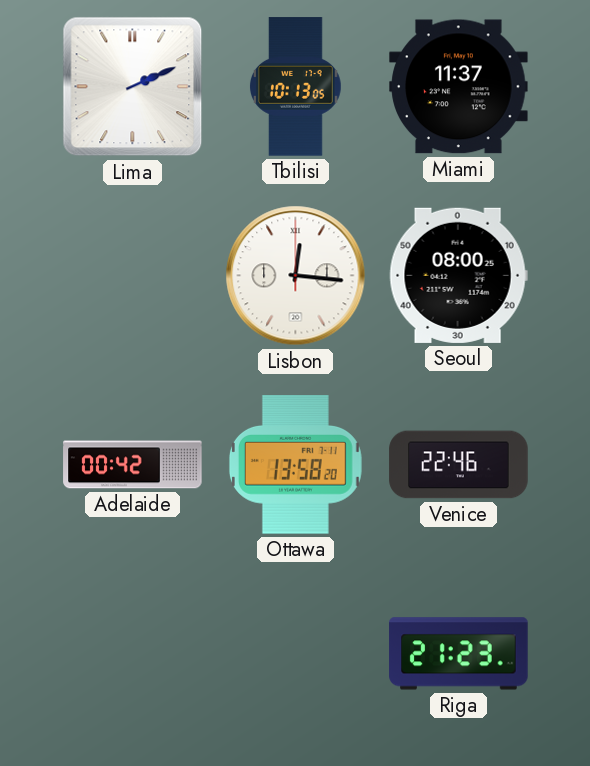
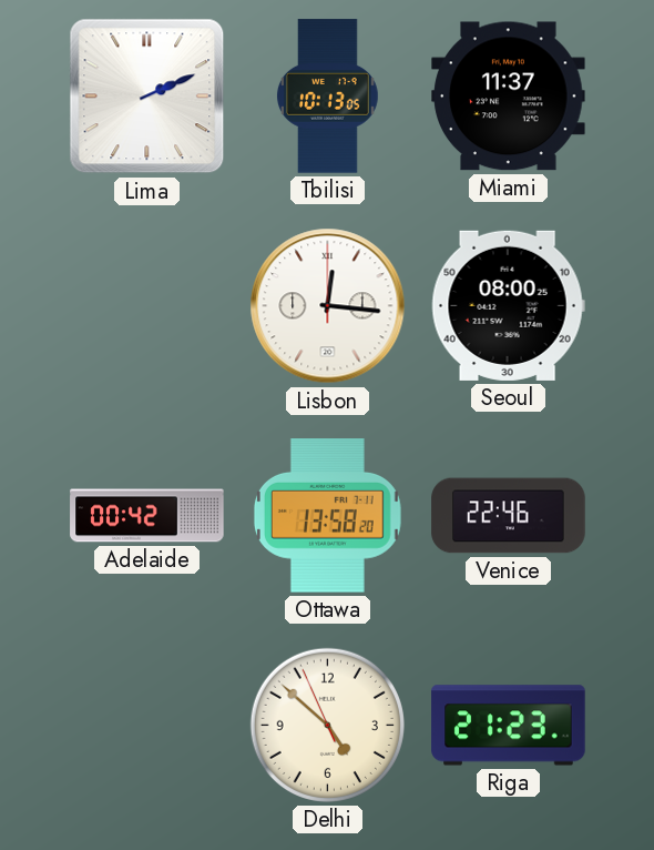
Delhi: none -> 4:51
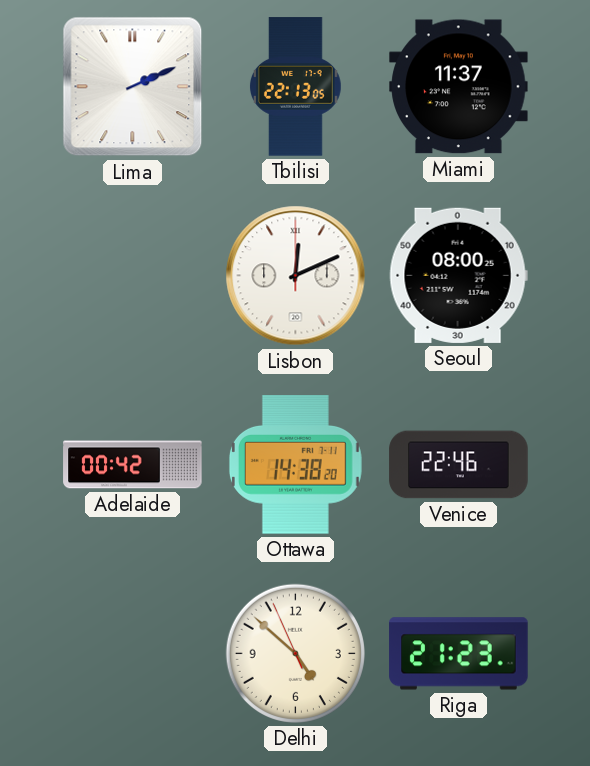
Tbilisi: 10:13 -> 22:13
Lisbon: 12:16 -> 12:11
Ottawa: 13:58 -> 14:38
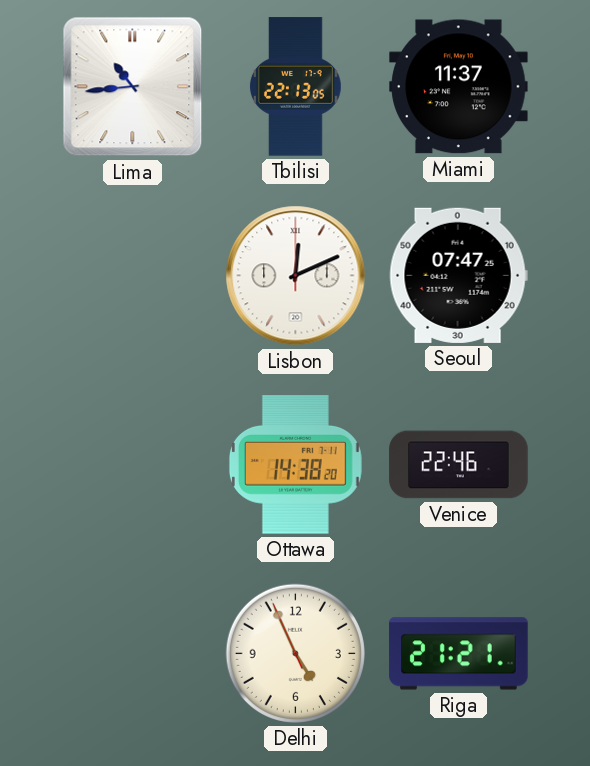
Lima: 2:11 -> 10:44
Seoul: 08:00 -> 07:47
Adelaide: 00:42 -> none
Delhi: 4:51 -> 4:55
Riga: 21:23 -> 21:21
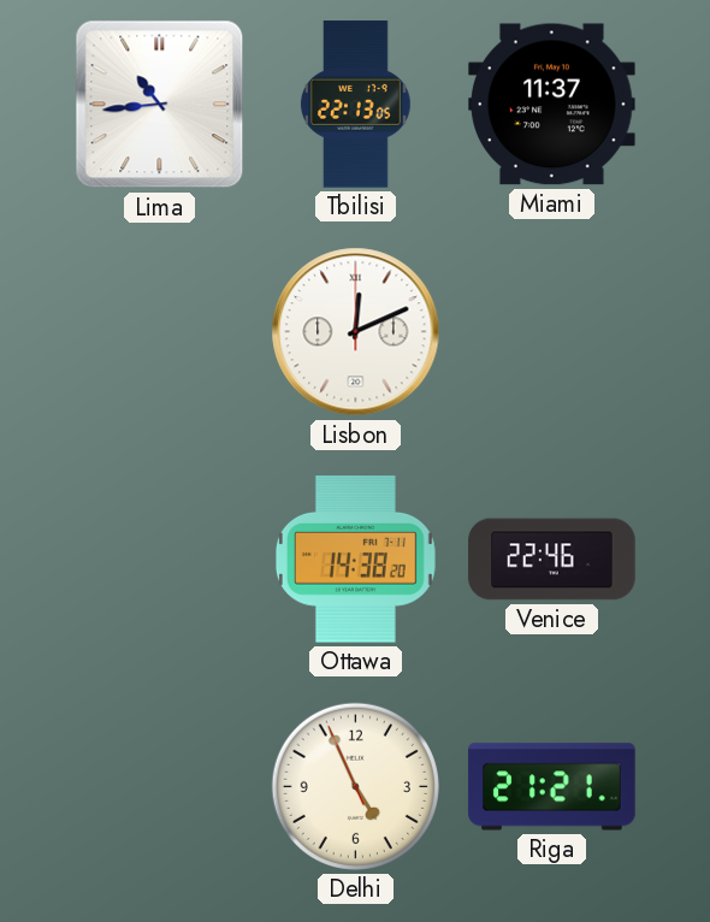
Seoul: 07:47 -> none
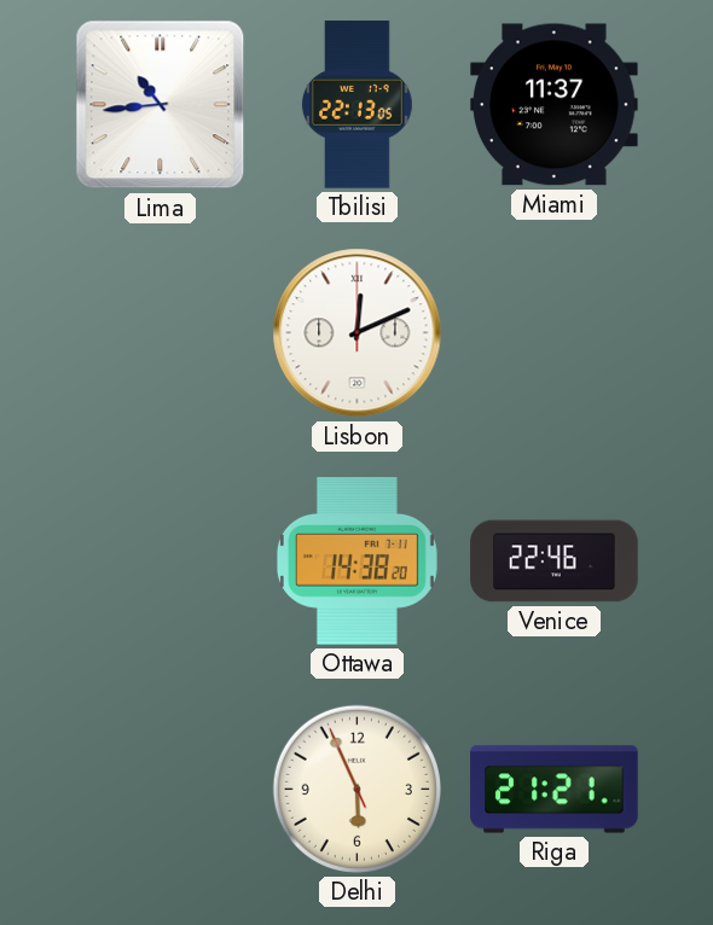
Delhi: 4:55 -> 5:55
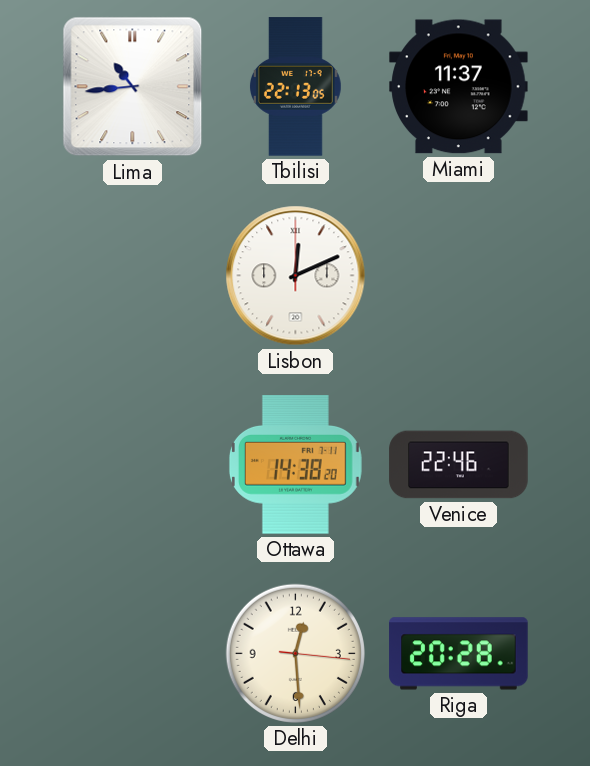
Delhi: 5:55 -> 12:29
Riga: 21:21 -> 20:28
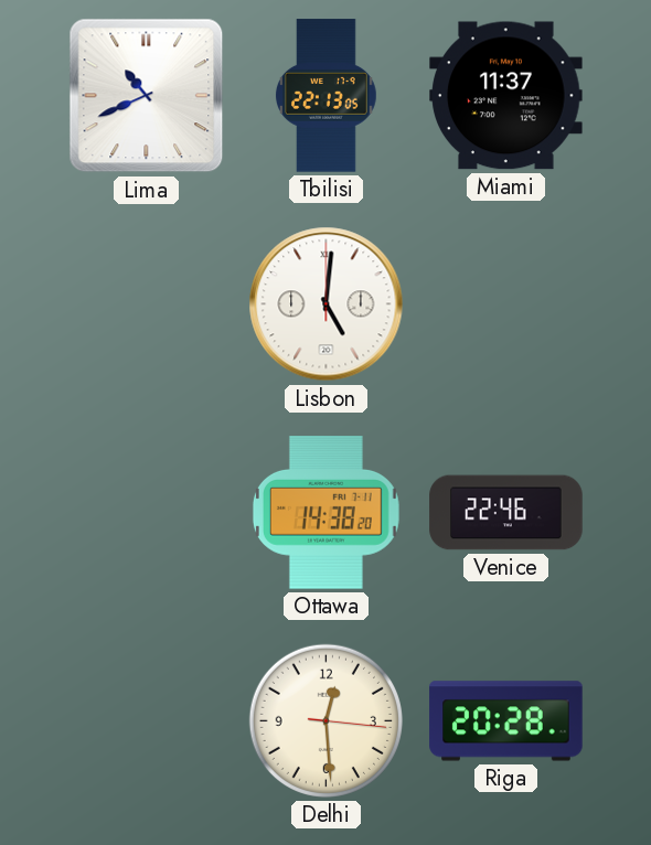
Lima: 10:44 -> 10:41
Lisbon: 12:11 -> 5:01
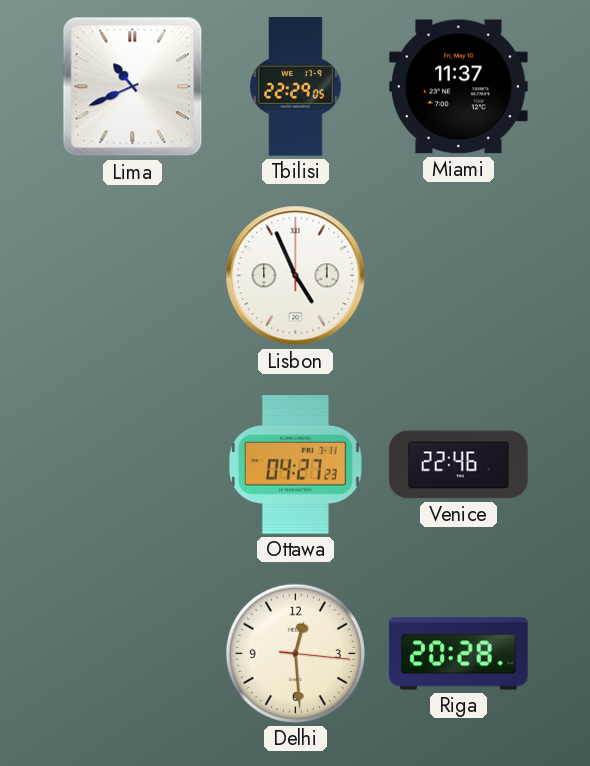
Tbilisi: 22:13 -> 22:29
Lisbon: 5:01 -> 4:56
Ottawa: 14:38 -> 04:27
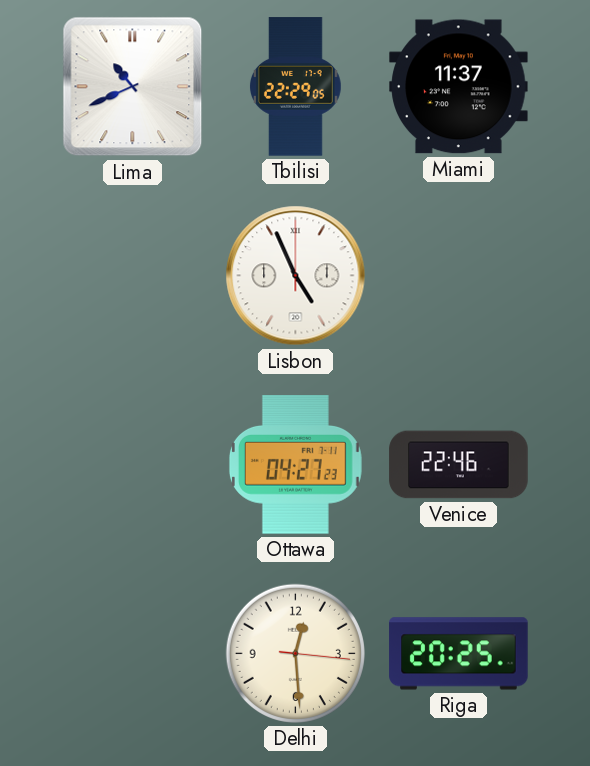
Riga: 20:28 -> 20:25
